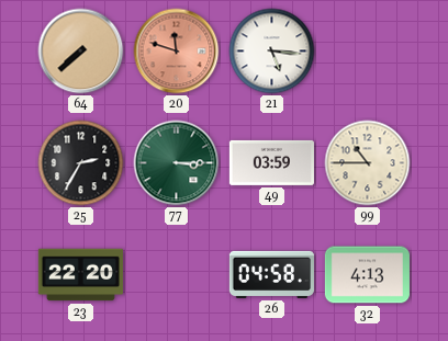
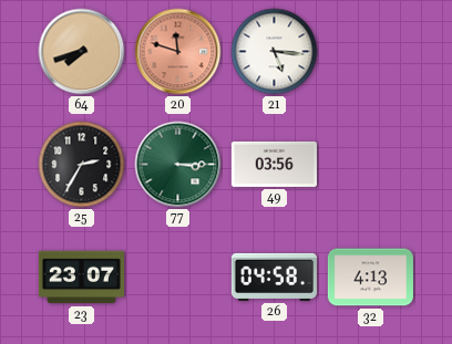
64: 7:38 -> 7:42
49: 03:59 -> 03:56
99: 10:45 -> none
23: 22:20 -> 23:07
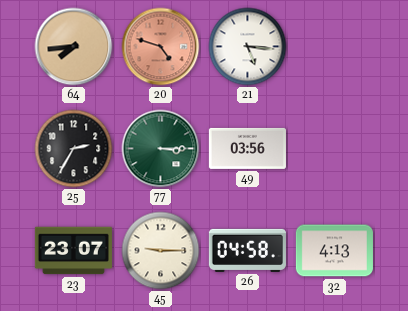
64: 7:42 -> 7:44
20: 11:48 -> 4:48
45: none -> 9:15
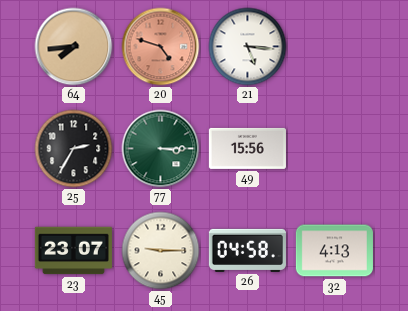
49: 03:56 -> 15:56
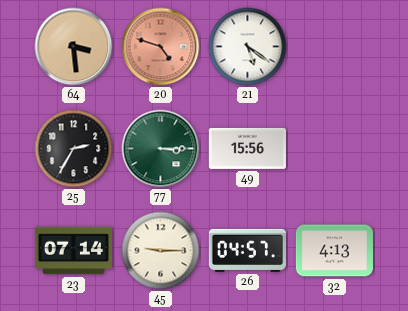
64: 7:44 -> 3:29
21: 5:16 -> 5:21
23: 23:07 -> 07:14
26: 04:58 -> 04:57
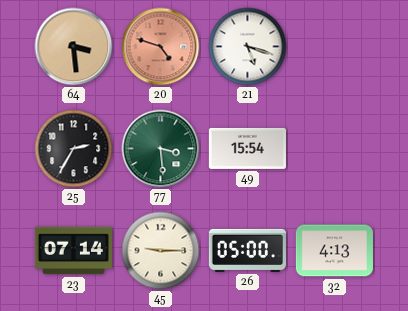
21: 5:21 -> 5:18
77: 3:15 -> 3:29
49: 15:56 -> 15:54
26: 04:57 -> 05:00
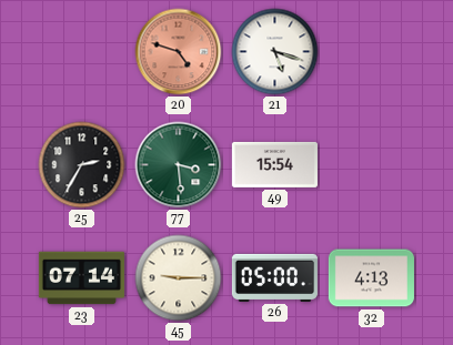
64: 3:29 -> none
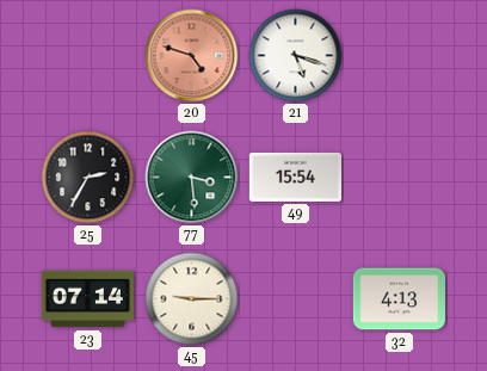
26: 05:00 -> none
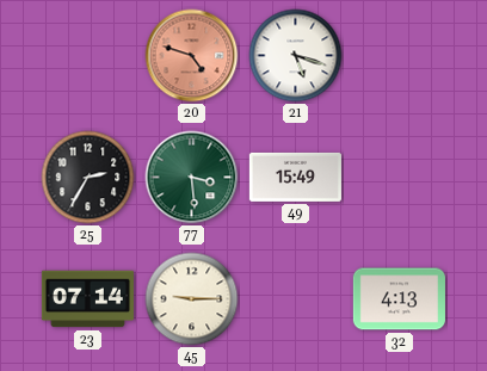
49: 15:54 -> 15:49
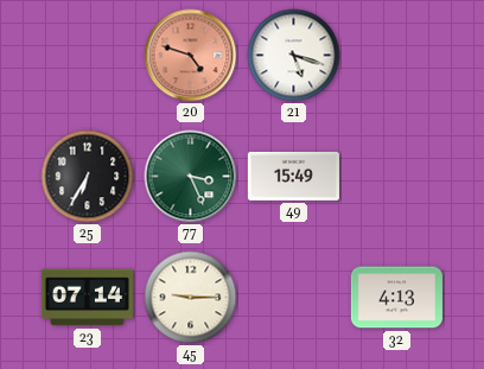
25: 2:35 -> 6:35
77: 3:29 -> 3:26
